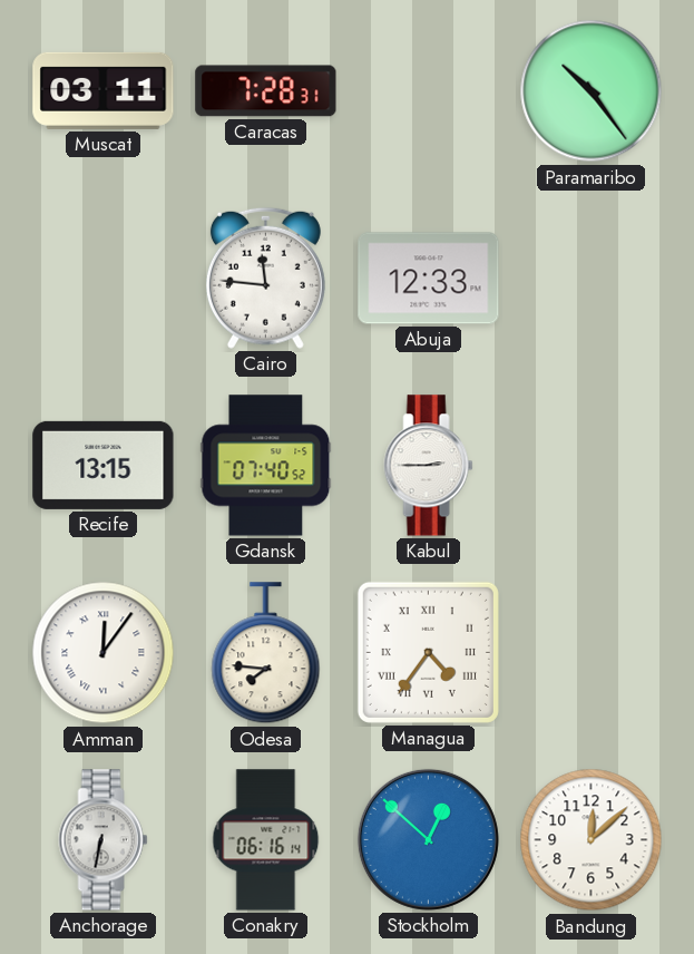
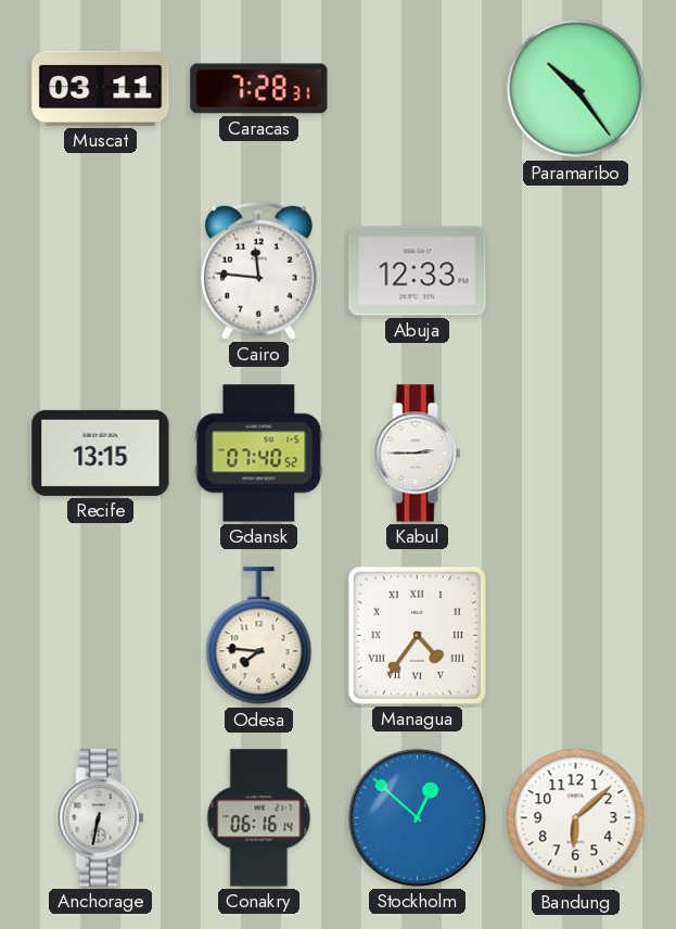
Amman: 12:06 -> none
Bandung: 12:08 -> 6:08
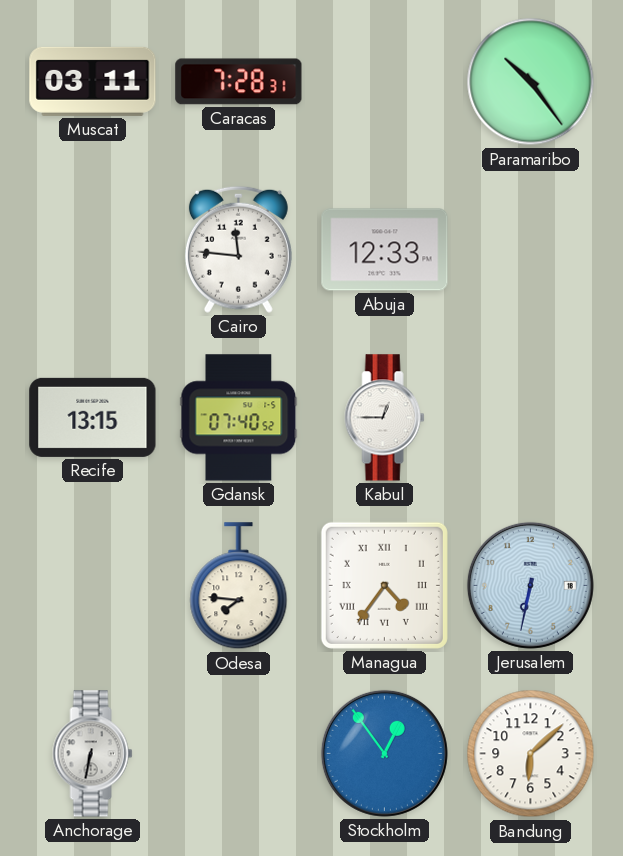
Kabul: 2:45 -> 12:45
Jerusalem: none -> 6:32
Conakry: 06:16 -> none
Stockholm: 12:52 -> 12:54
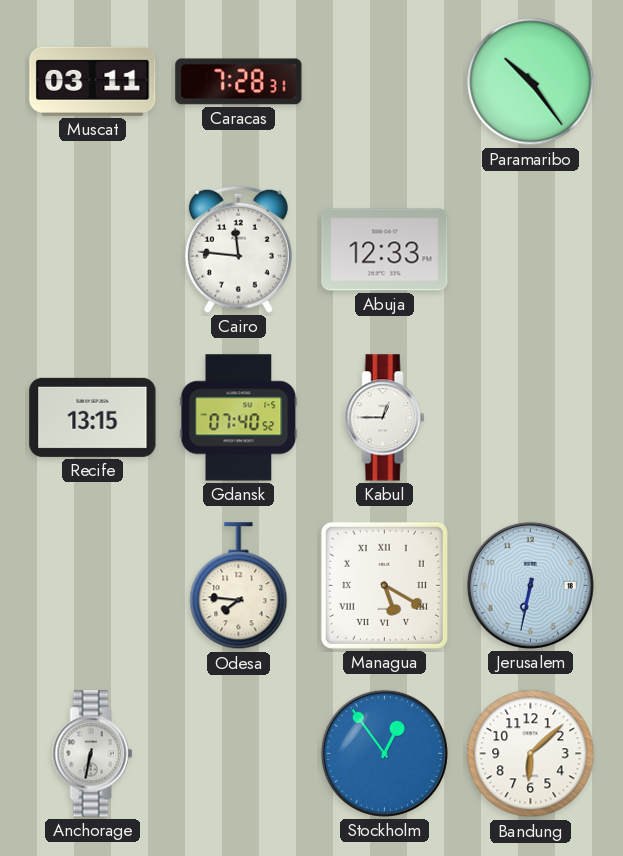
Managua: 4:36 -> 5:20
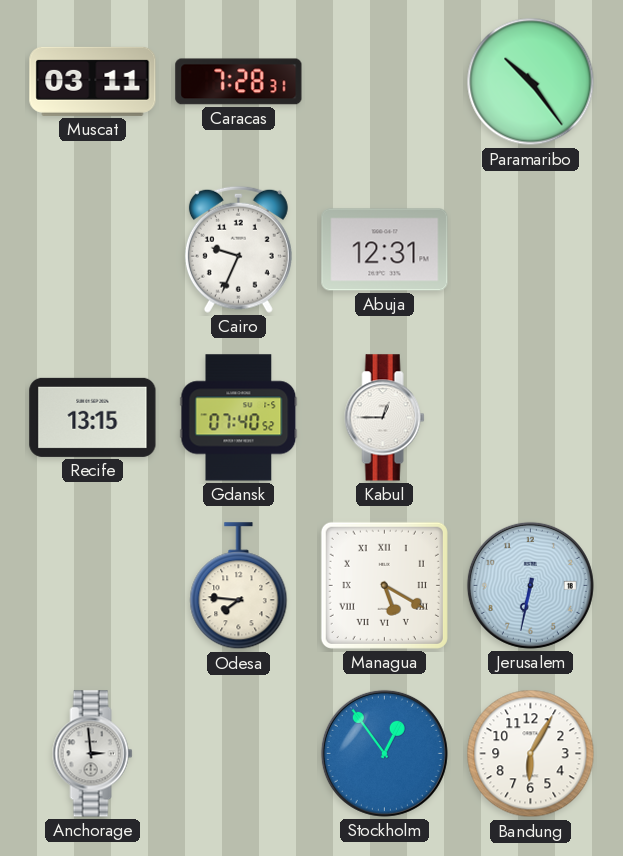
Cairo: 11:46 -> 9:34
Abuja: 12:33 -> 12:31
Anchorage: 6:32 -> 2:59
Bandung: 6:08 -> 6:05
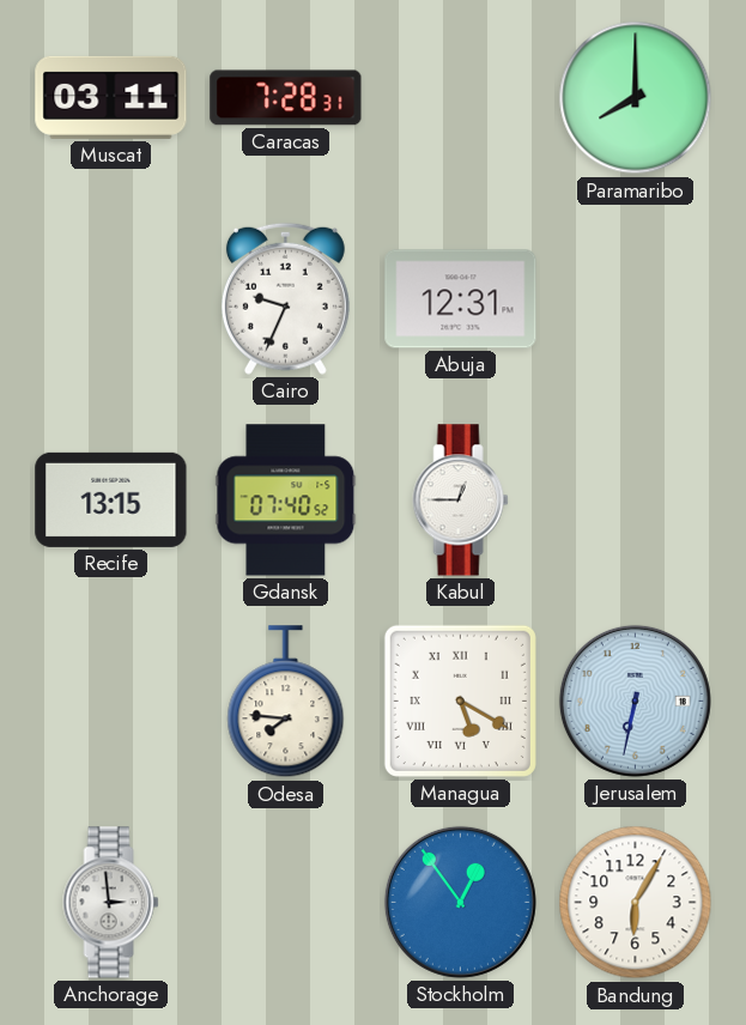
Paramaribo: 10:24 -> 8:00
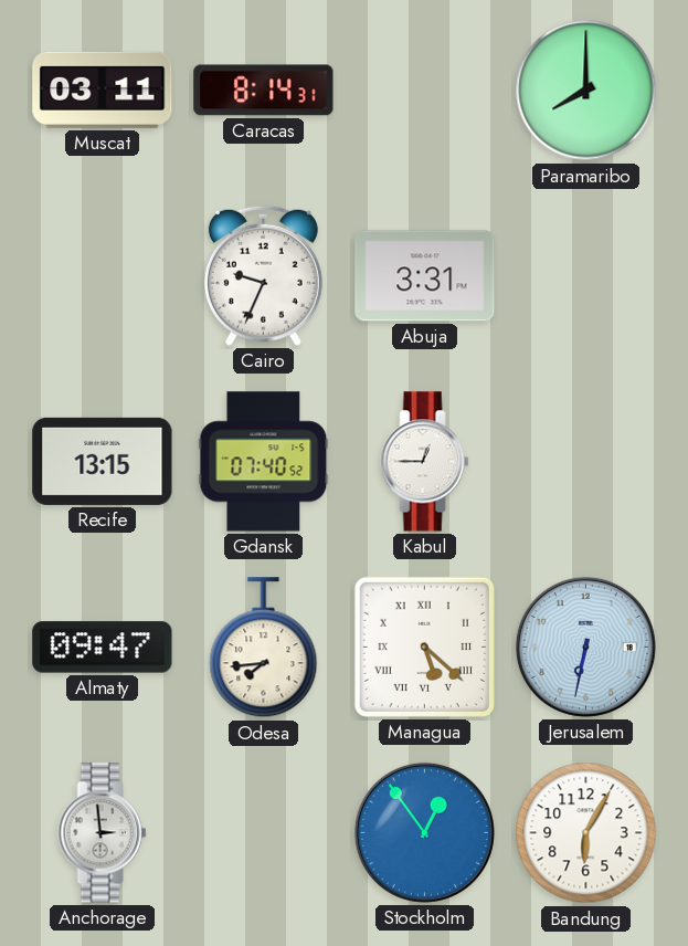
Caracas: 7:28 -> 8:14
Abuja: 12:31 -> 3:31
Almaty: none -> 09:47
Odesa: 7:46 -> 7:44
Managua: 5:20 -> 5:22
